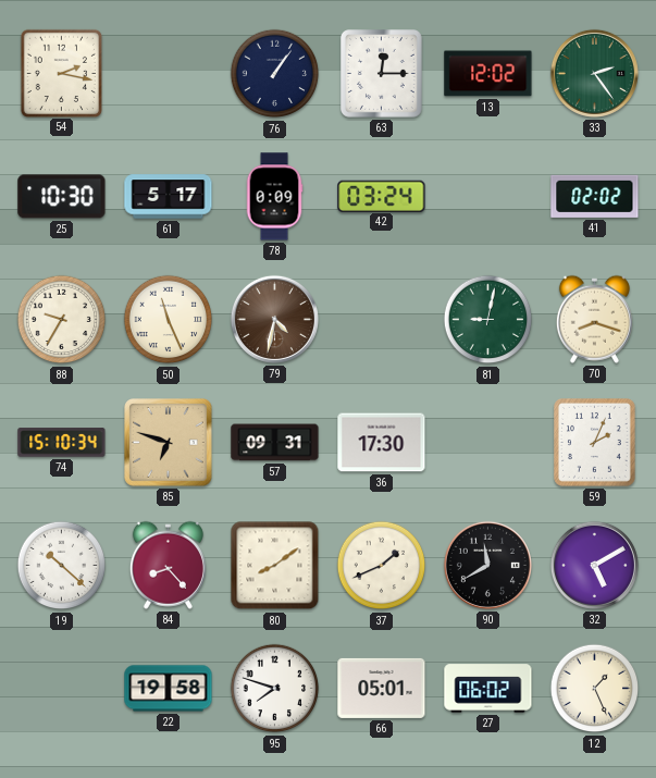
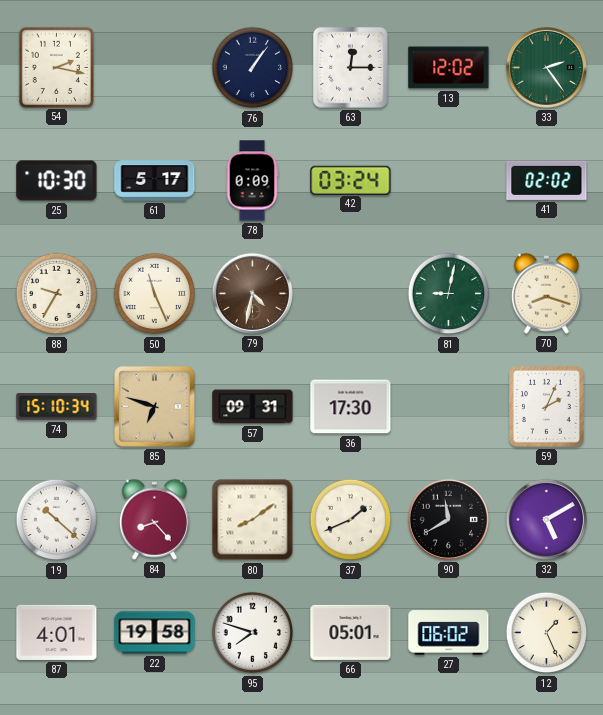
87: none -> 4:01
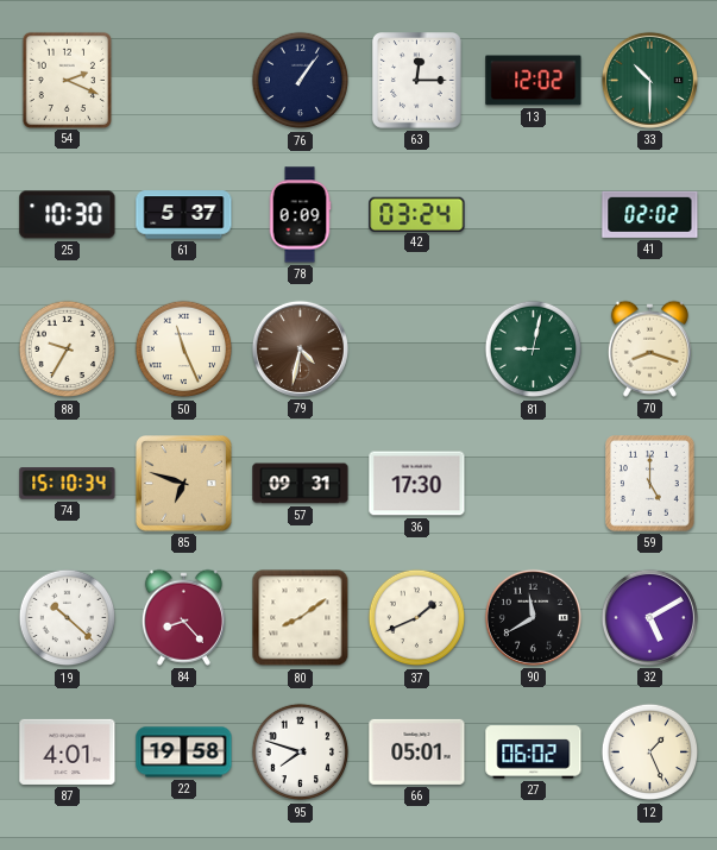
54: 2:17 -> 2:19
33: 2:24 -> 10:30
61: 5:17 -> 5:37
59: 2:04 -> 5:00
